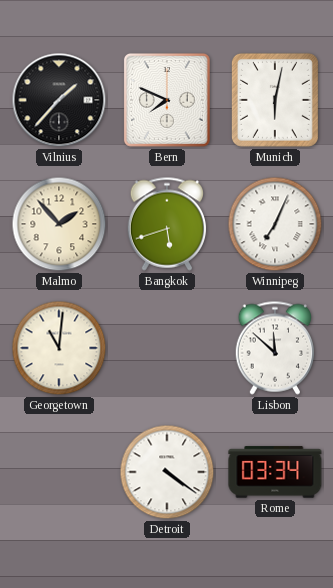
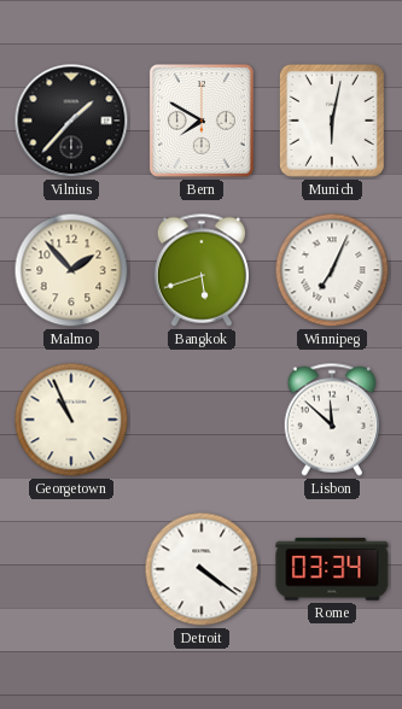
Bern: 7:49 -> 7:50
Georgetown: 11:01 -> 10:56
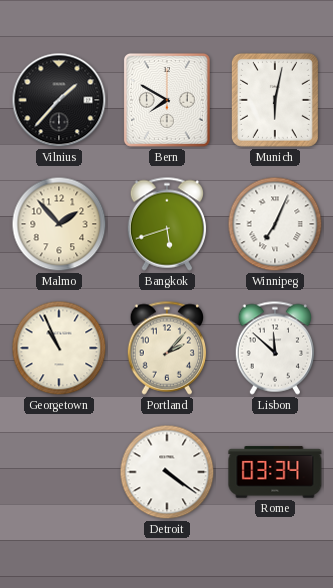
Portland: none -> 2:07
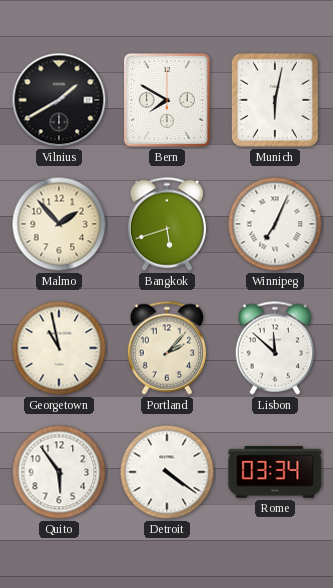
Vilnius: 1:37 -> 1:40
Georgetown: 10:56 -> 10:58
Quito: none -> 5:54
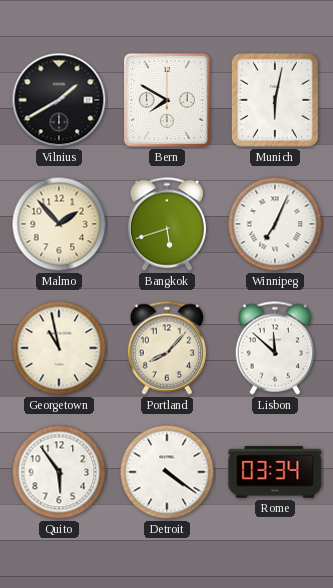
Portland: 2:07 -> 8:07
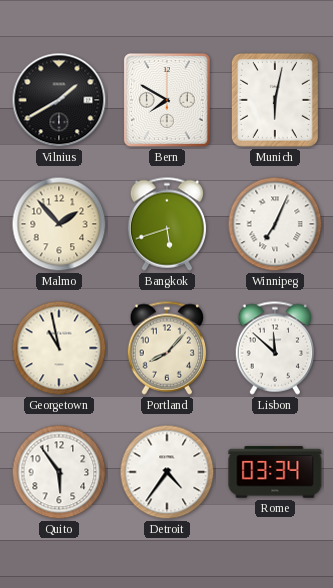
Detroit: 4:21 -> 4:36
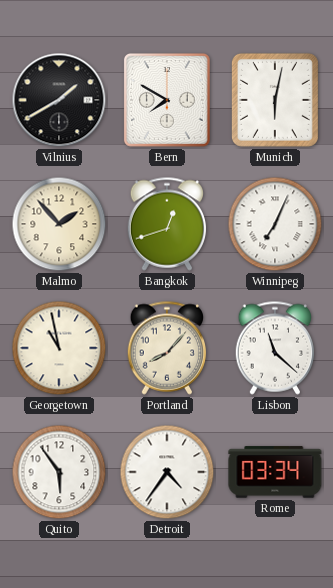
Bangkok: 5:42 -> 12:42
Lisbon: 11:52 -> 11:22
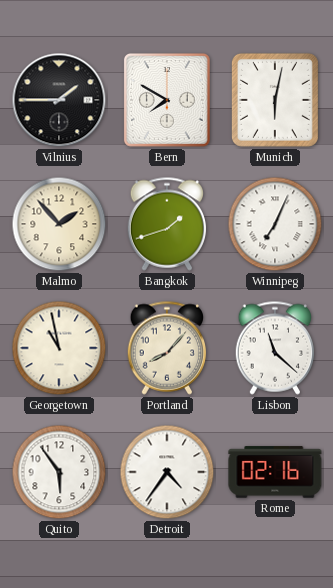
Vilnius: 1:40 -> 1:45
Bangkok: 12:42 -> 1:42
Rome: 03:34 -> 02:16
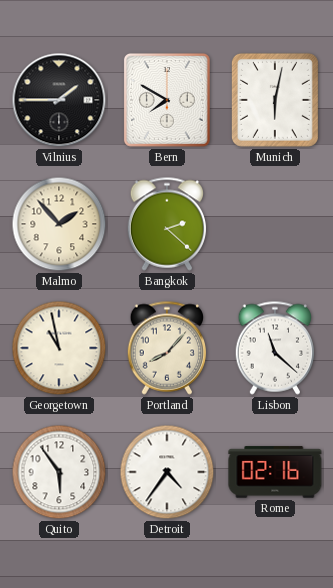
Bangkok: 1:42 -> 2:22
Winnipeg: 7:04 -> none
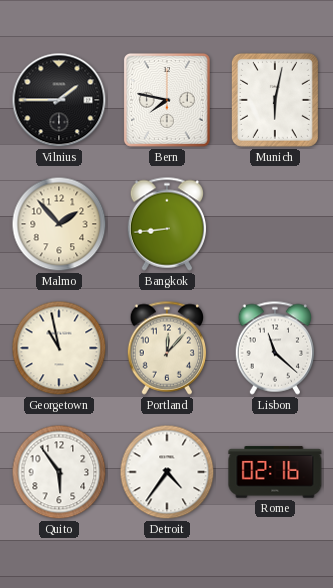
Bern: 7:50 -> 7:47
Bangkok: 2:22 -> 8:44
Portland: 8:07 -> 12:07
